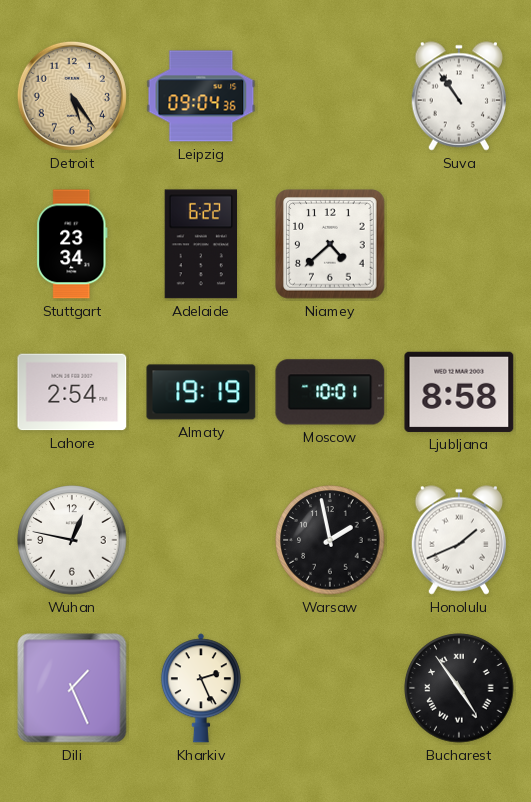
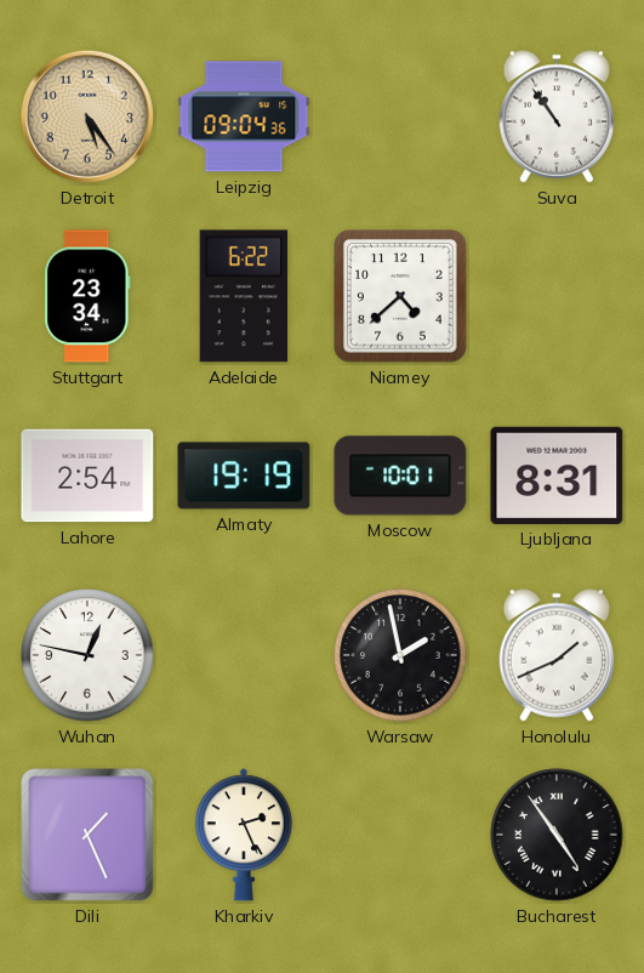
Ljubljana: 8:58 -> 8:31
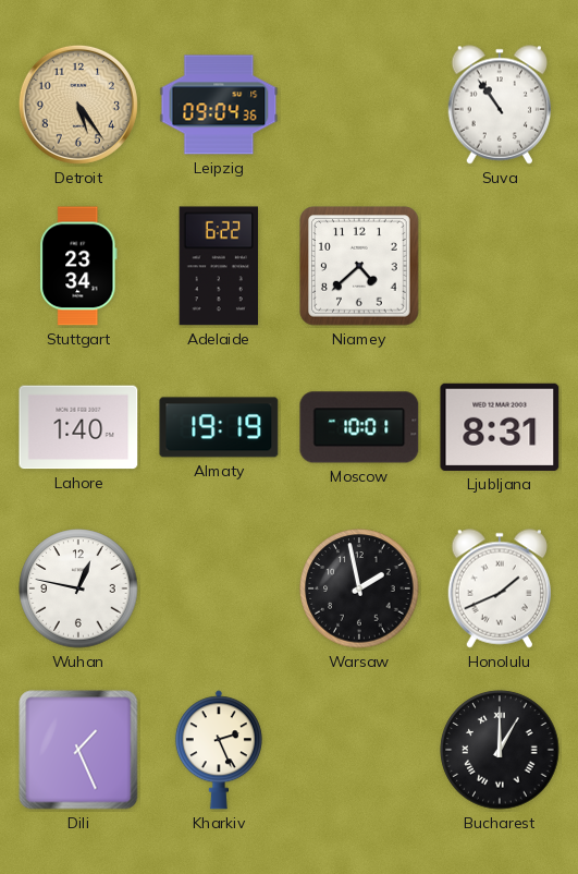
Lahore: 2:54 -> 1:40
Bucharest: 4:54 -> 1:00
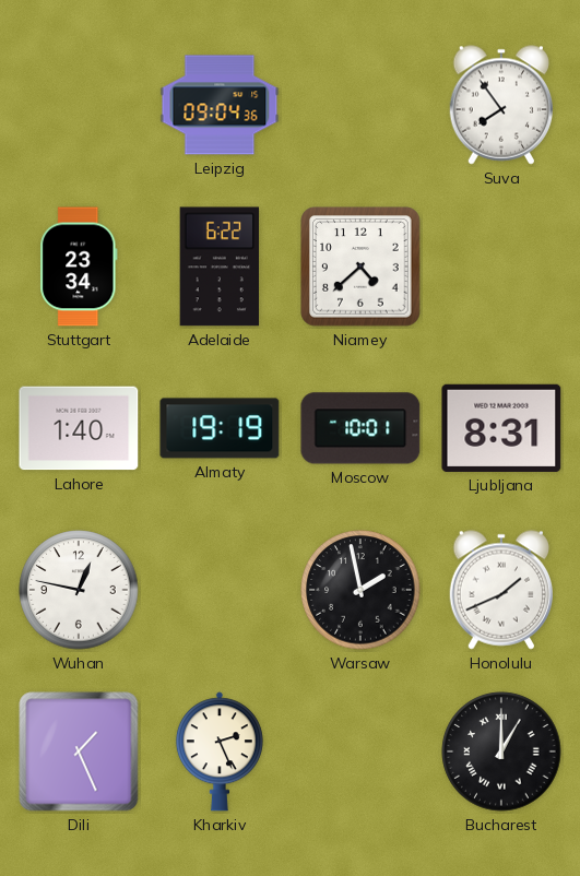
Detroit: 5:24 -> none
Suva: 10:54 -> 7:54
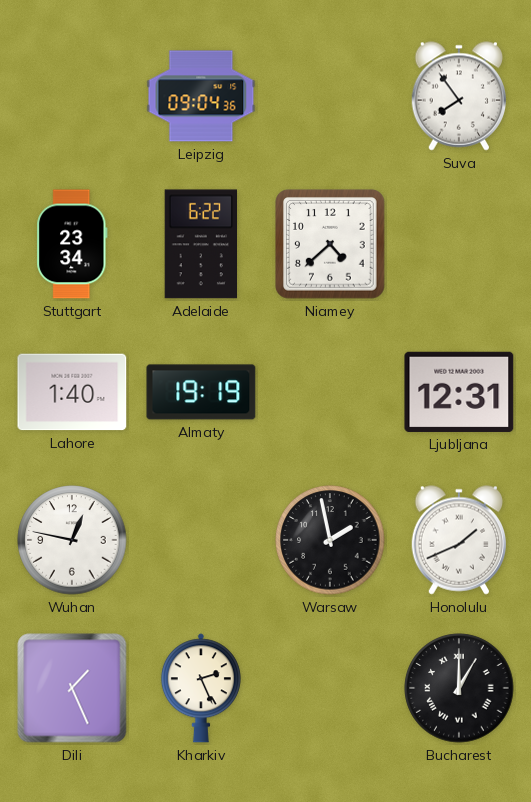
Moscow: 10:01 -> none
Ljubljana: 8:31 -> 12:31
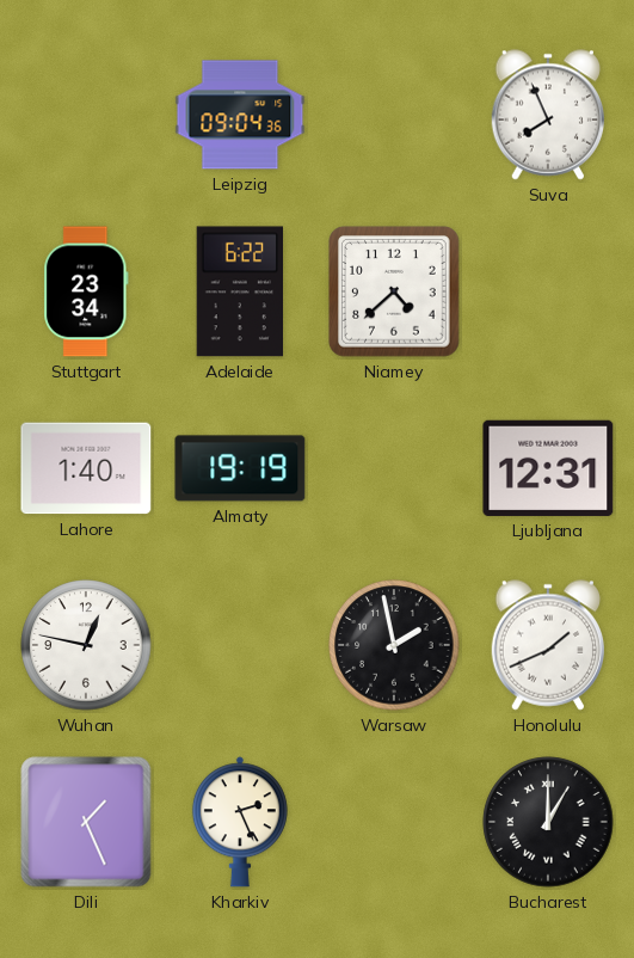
Suva: 7:54 -> 7:56
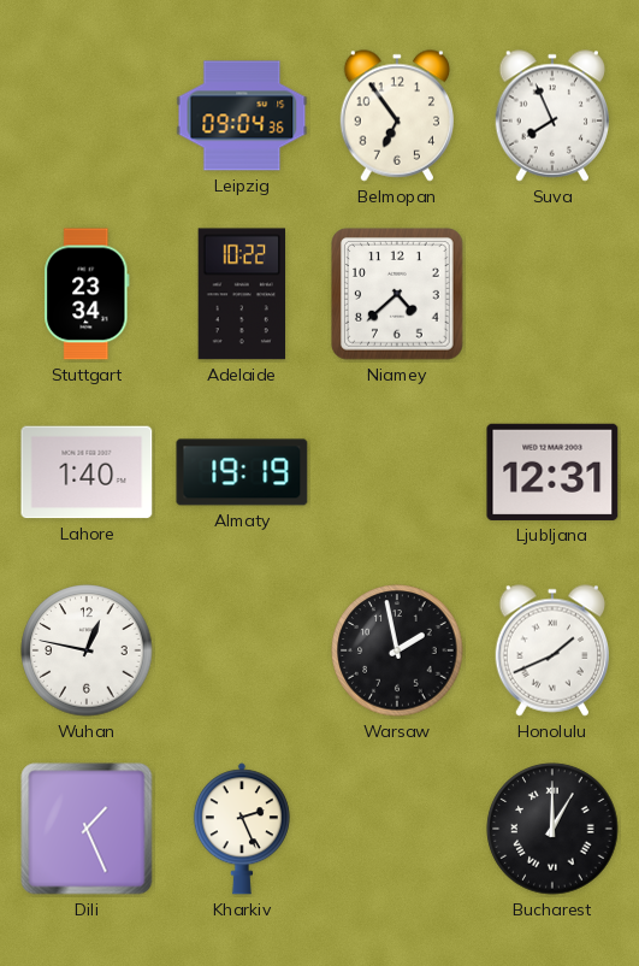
Belmopan: none -> 6:54
Adelaide: 6:22 -> 10:22
